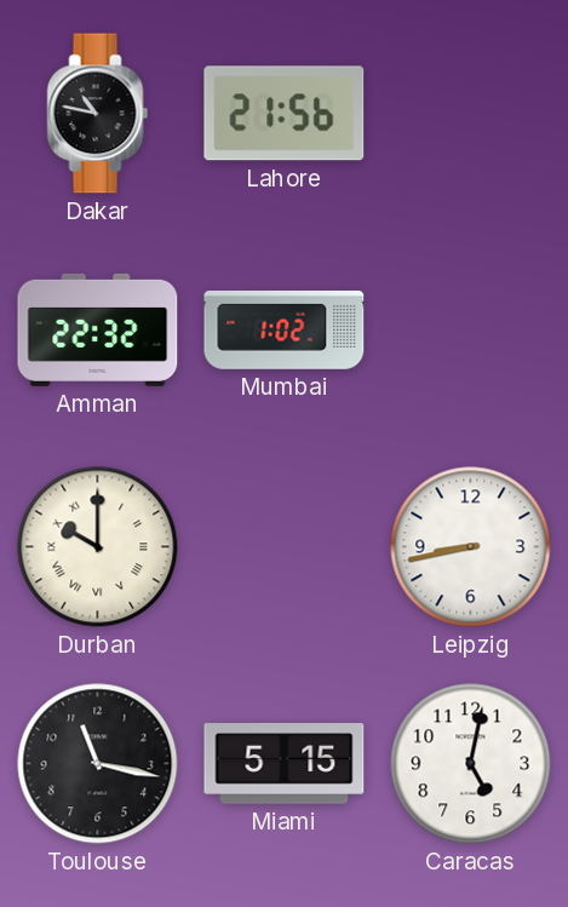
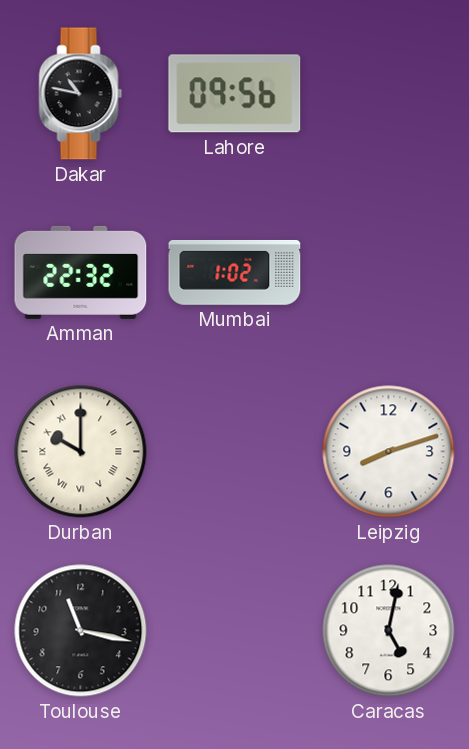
Lahore: 21:56 -> 09:56
Leipzig: 8:43 -> 8:12
Miami: 5:15 -> none
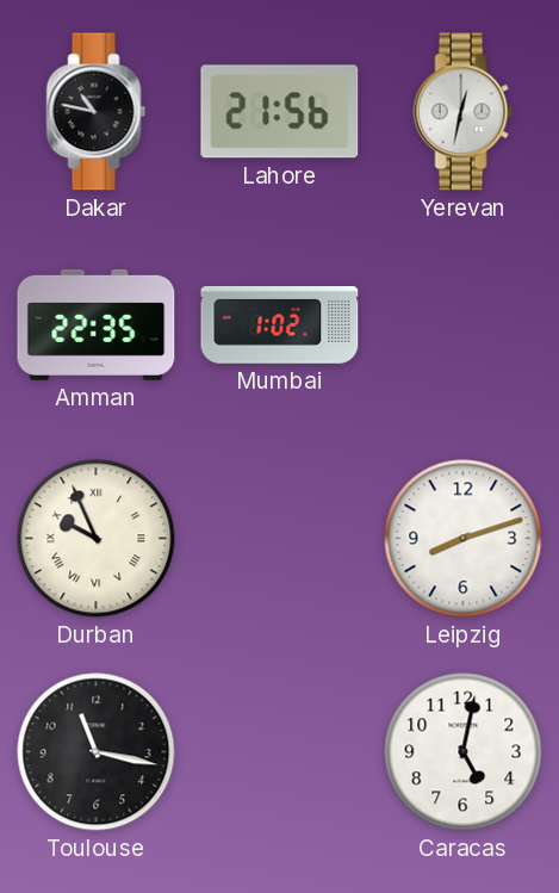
Lahore: 09:56 -> 21:56
Yerevan: none -> 12:32
Amman: 22:32 -> 22:35
Durban: 10:00 -> 9:56
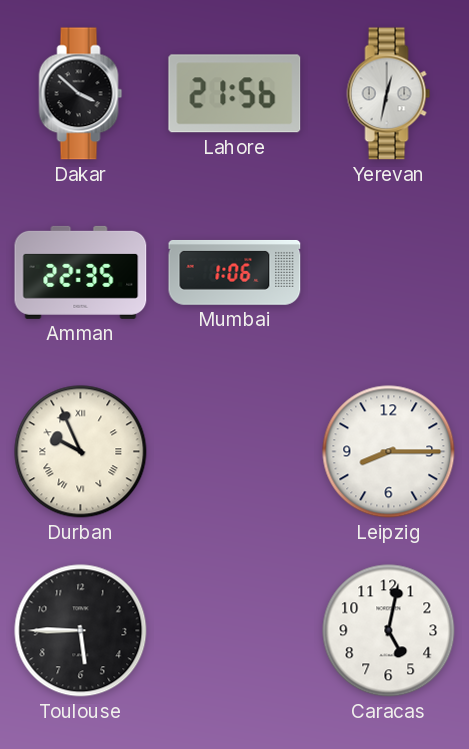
Dakar: 10:47 -> 3:52
Mumbai: 1:02 -> 1:06
Leipzig: 8:12 -> 8:15
Toulouse: 11:17 -> 5:45
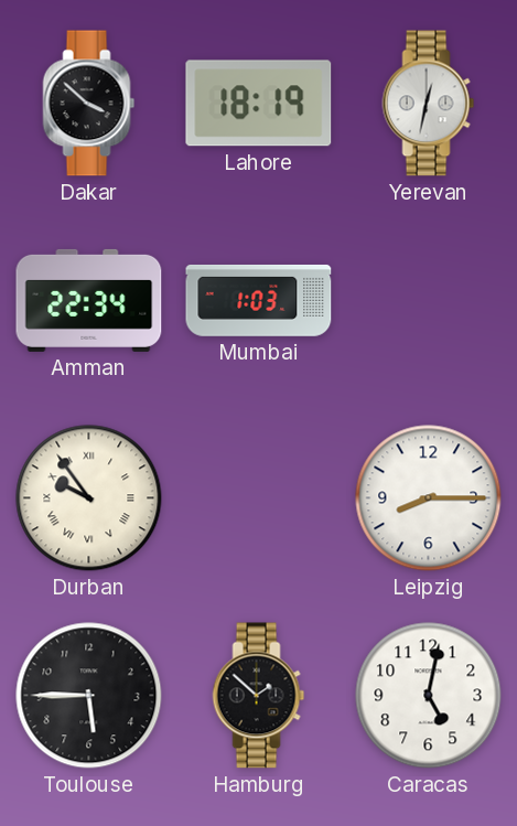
Lahore: 21:56 -> 18:19
Amman: 22:35 -> 22:34
Mumbai: 1:06 -> 1:03
Durban: 9:56 -> 9:54
Hamburg: none -> 1:52
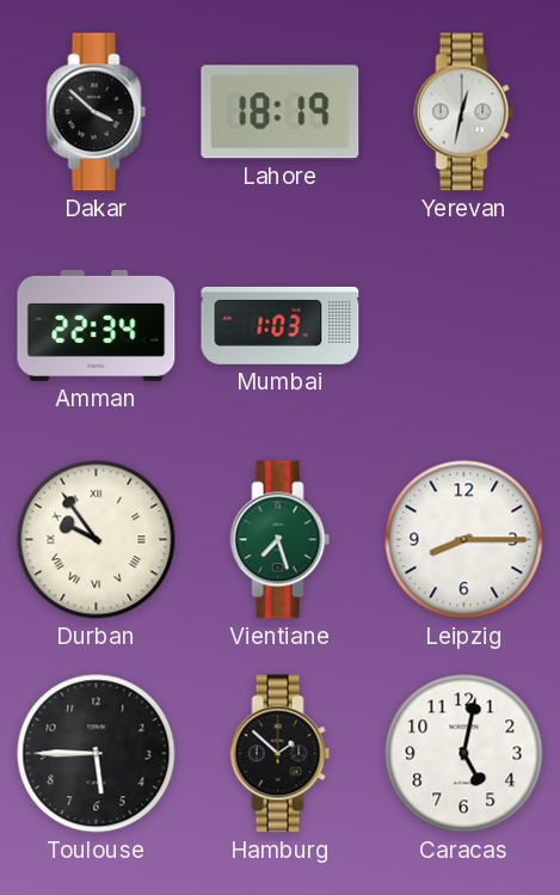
Vientiane: none -> 7:27
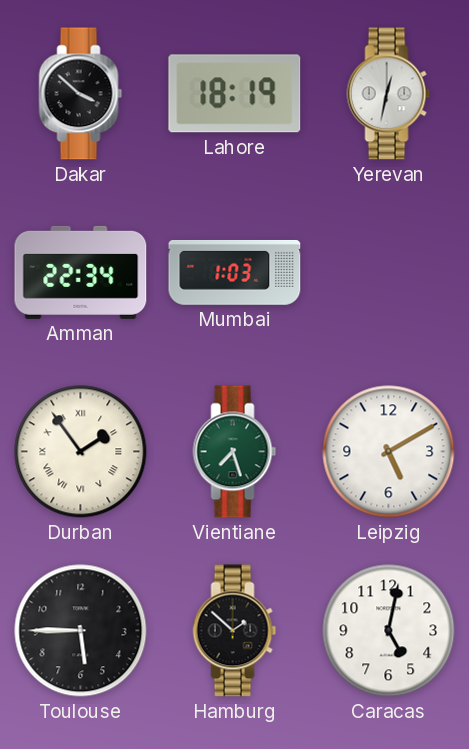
Durban: 9:54 -> 1:54
Leipzig: 8:15 -> 5:10
